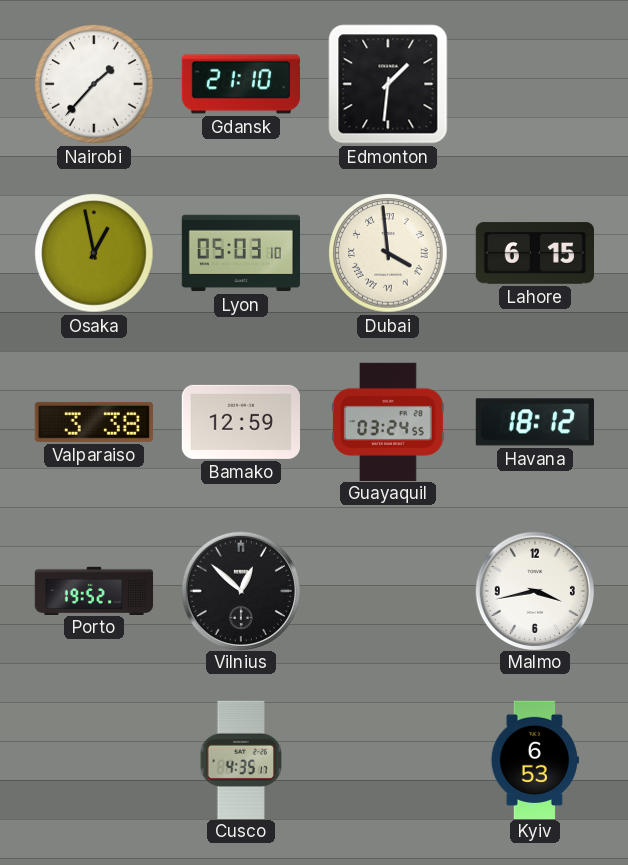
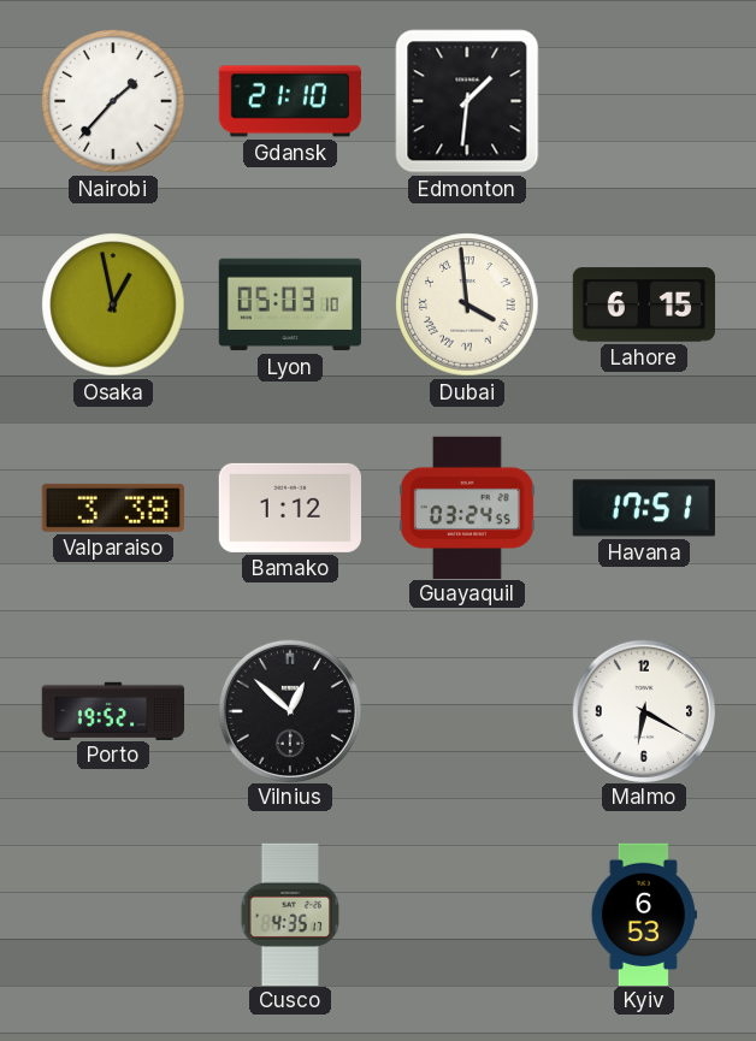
Bamako: 12:59 -> 1:12
Havana: 18:12 -> 17:51
Malmo: 3:43 -> 6:20
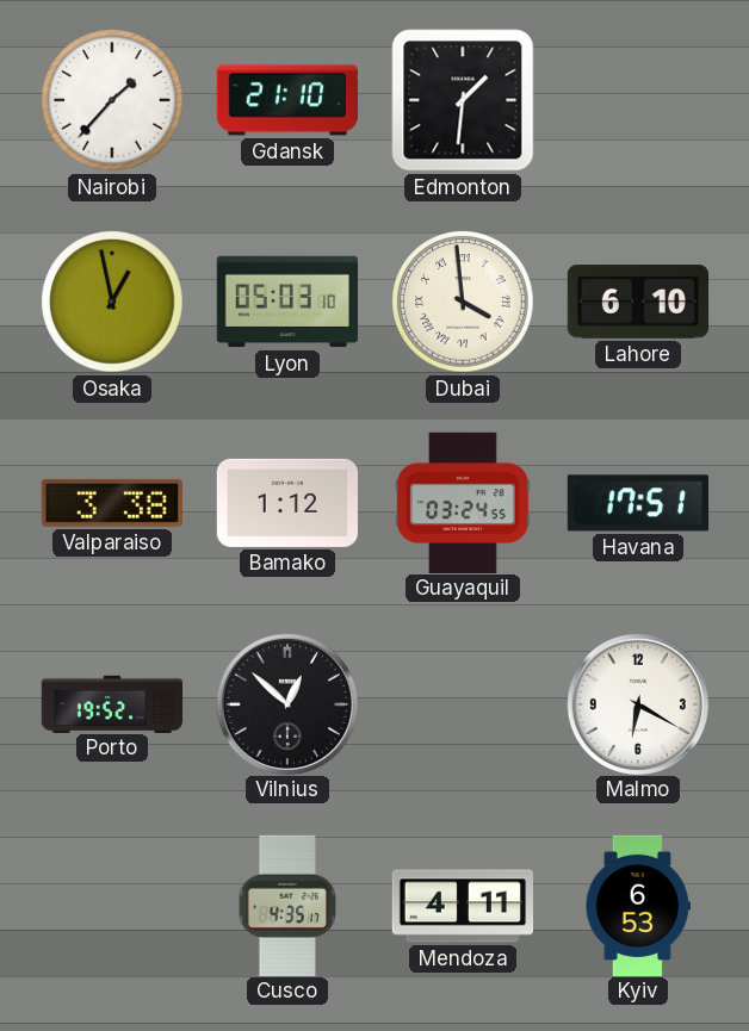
Lahore: 6:15 -> 6:10
Mendoza: none -> 4:11
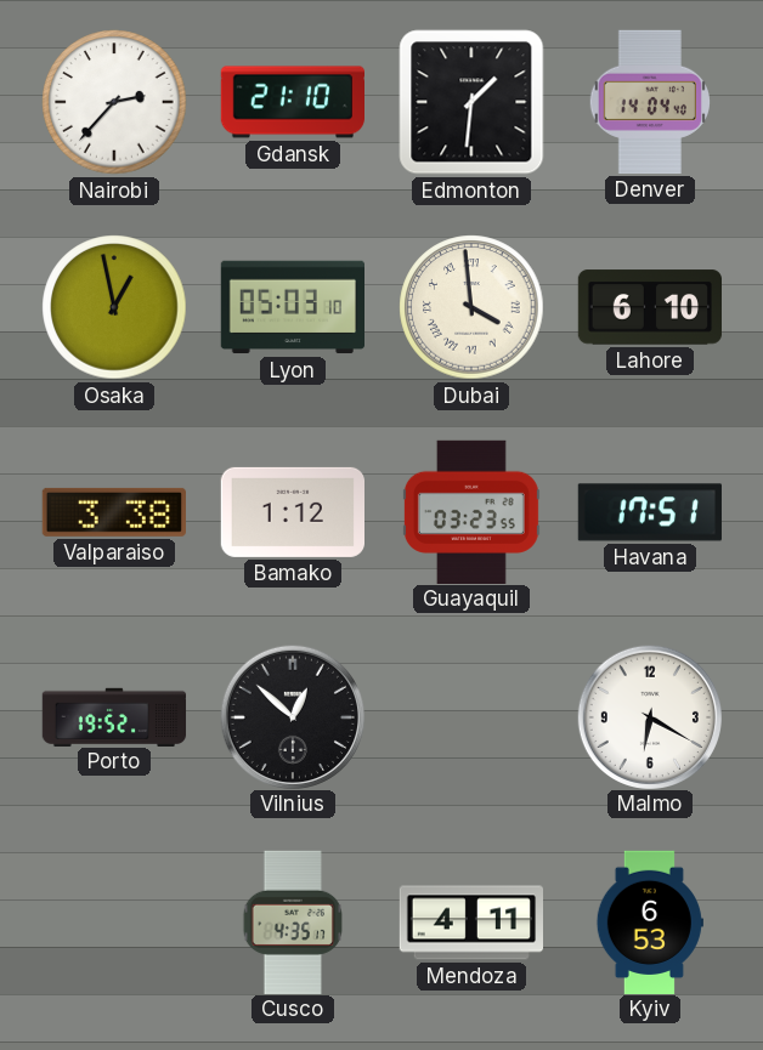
Nairobi: 1:37 -> 2:37
Denver: none -> 14:04
Guayaquil: 03:24 -> 03:23
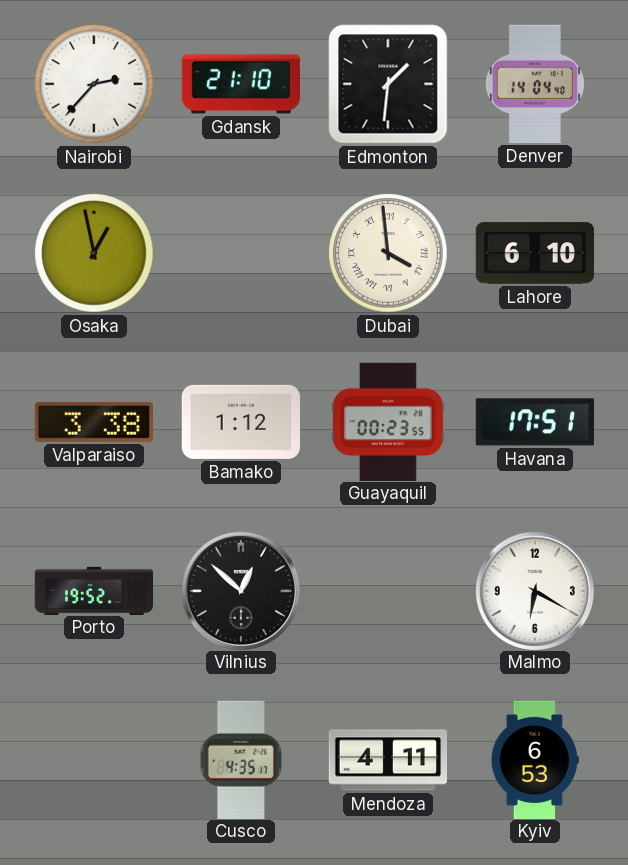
Lyon: 05:03 -> none
Guayaquil: 03:23 -> 00:23
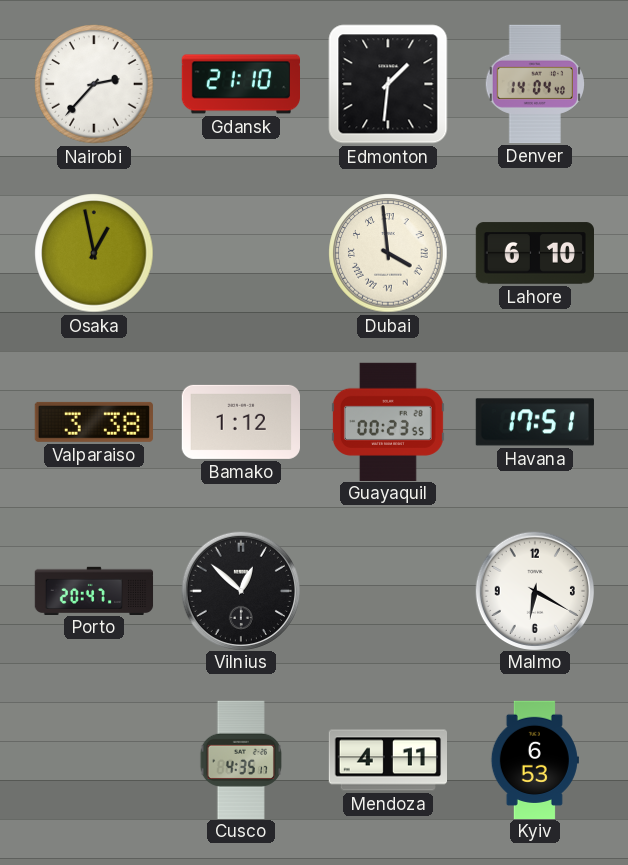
Porto: 19:52 -> 20:47
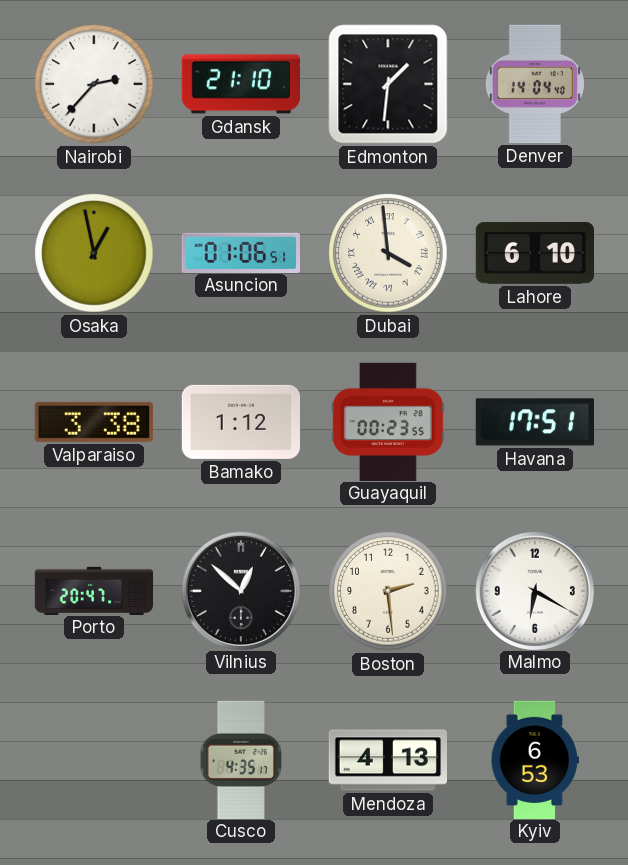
Asuncion: none -> 01:06
Boston: none -> 2:29
Mendoza: 4:11 -> 4:13
